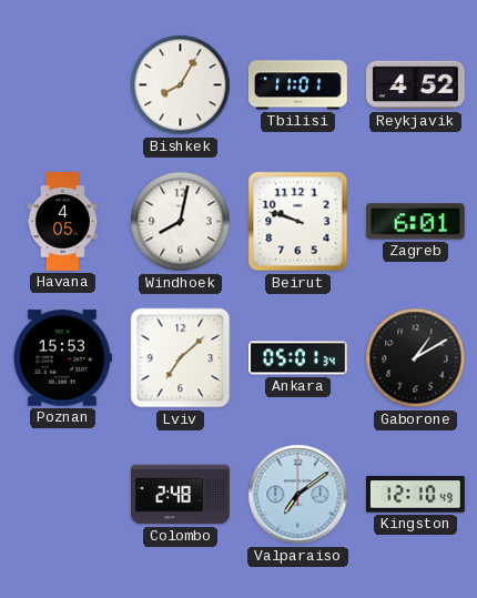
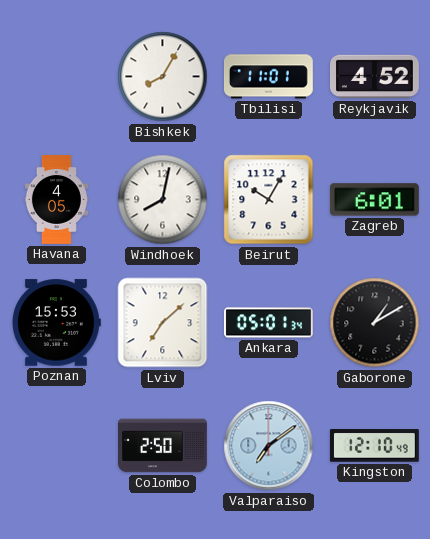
Beirut: 9:48 -> 10:05
Colombo: 2:48 -> 2:50
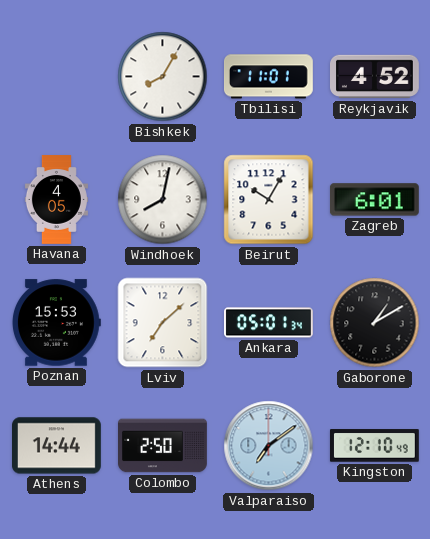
Athens: none -> 14:44
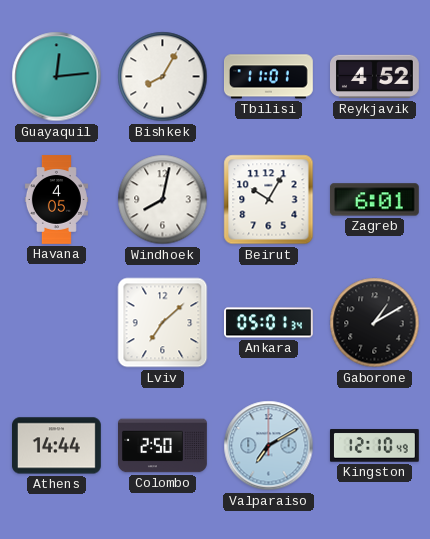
Guayaquil: none -> 12:14
Poznan: 15:53 -> none
Valparaiso: 7:09 -> 7:10
